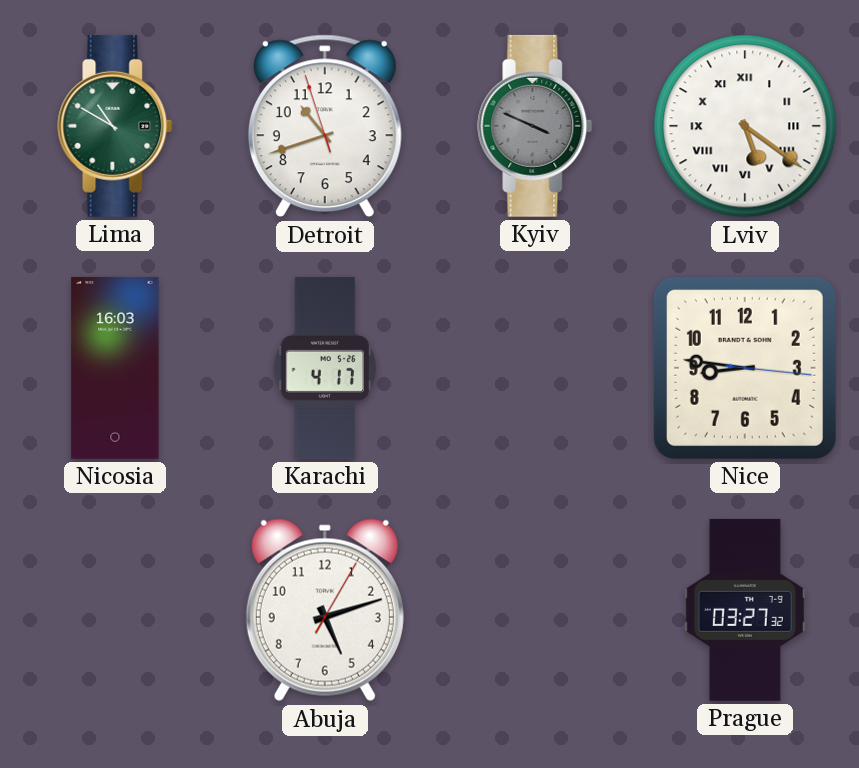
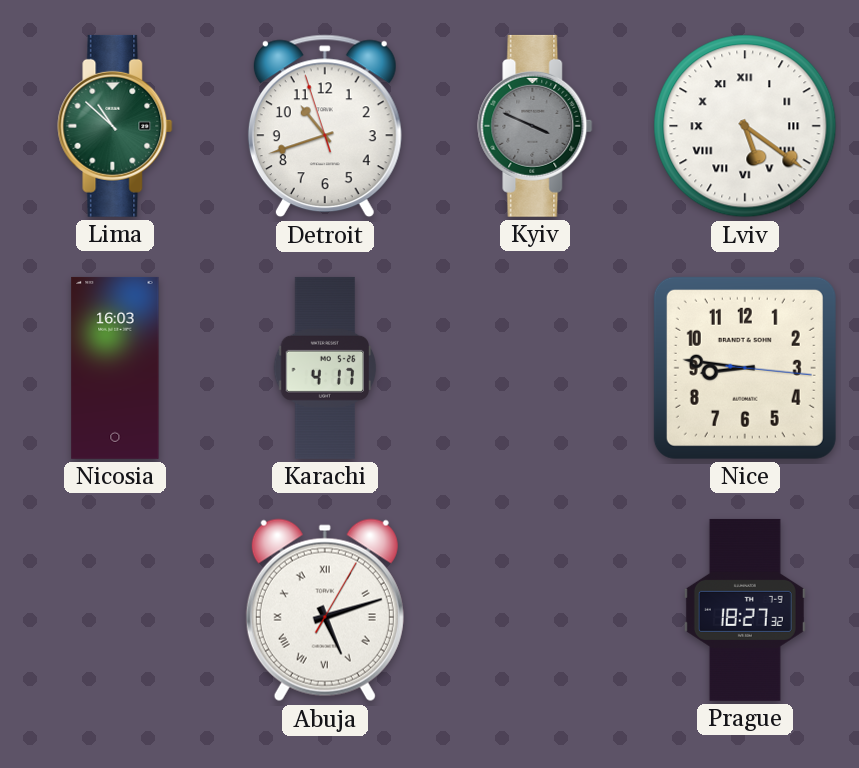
Lima: 10:50 -> 10:52
Abuja numerals: Arabic -> Roman
Prague: 03:27 -> 18:27
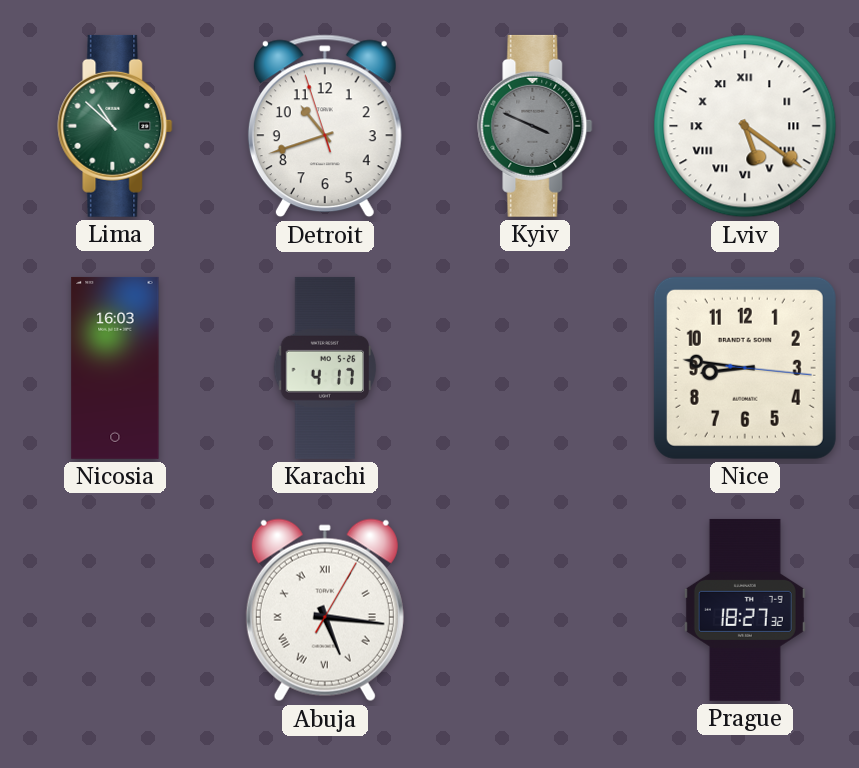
Abuja: 5:12 -> 5:16
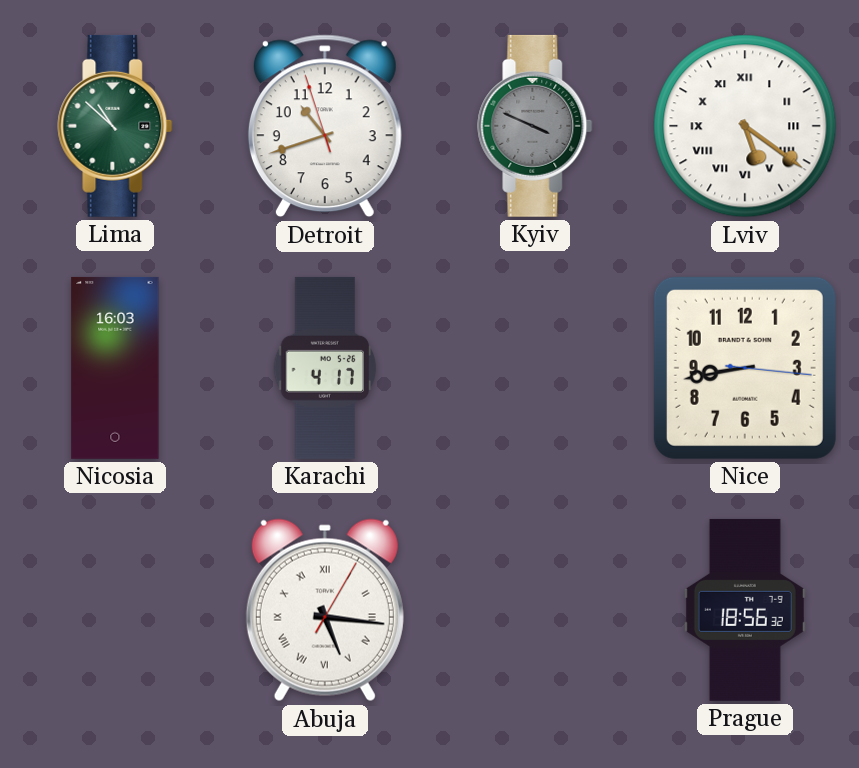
Nice: 8:46 -> 8:43
Prague: 18:27 -> 18:56
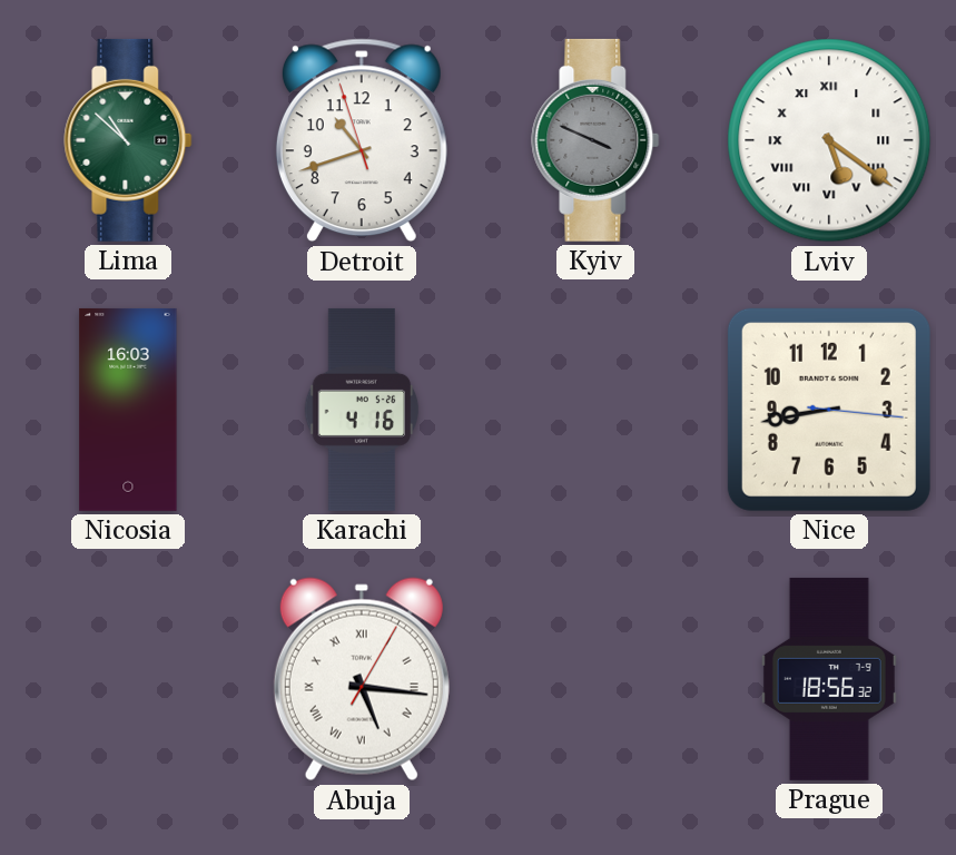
Karachi: 4:17 -> 4:16
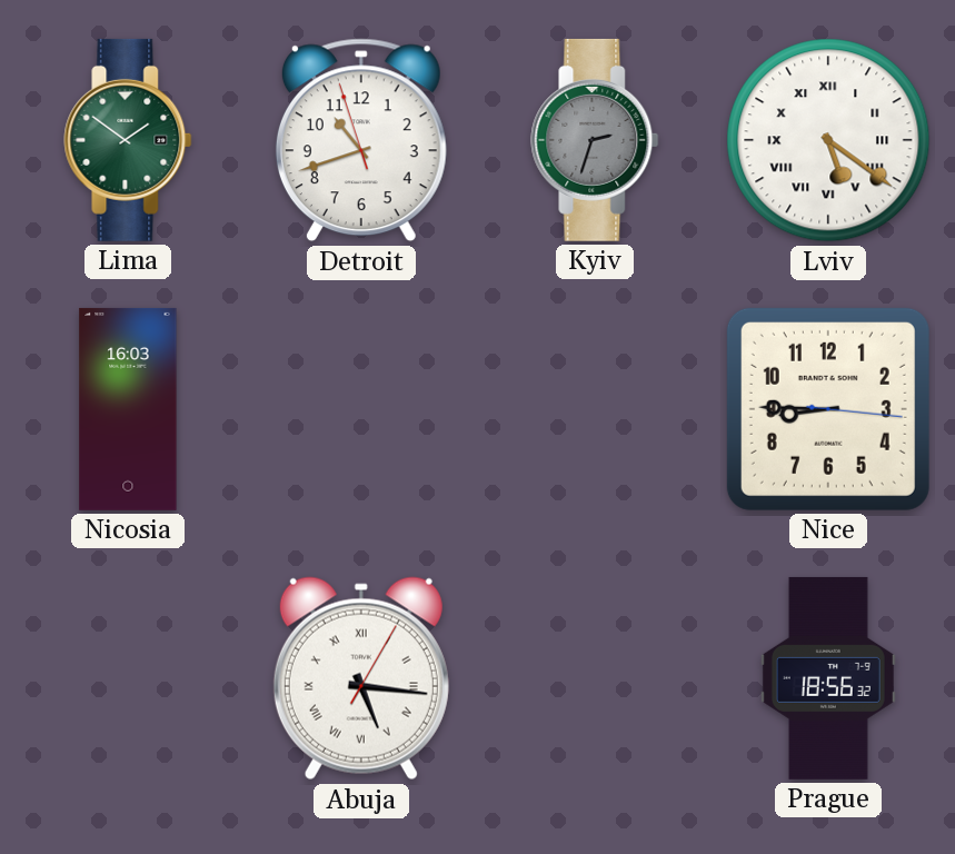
Lima: 10:52 -> 1:51
Kyiv: 3:49 -> 2:33
Karachi: 4:16 -> none
Nice: 8:43 -> 8:45
